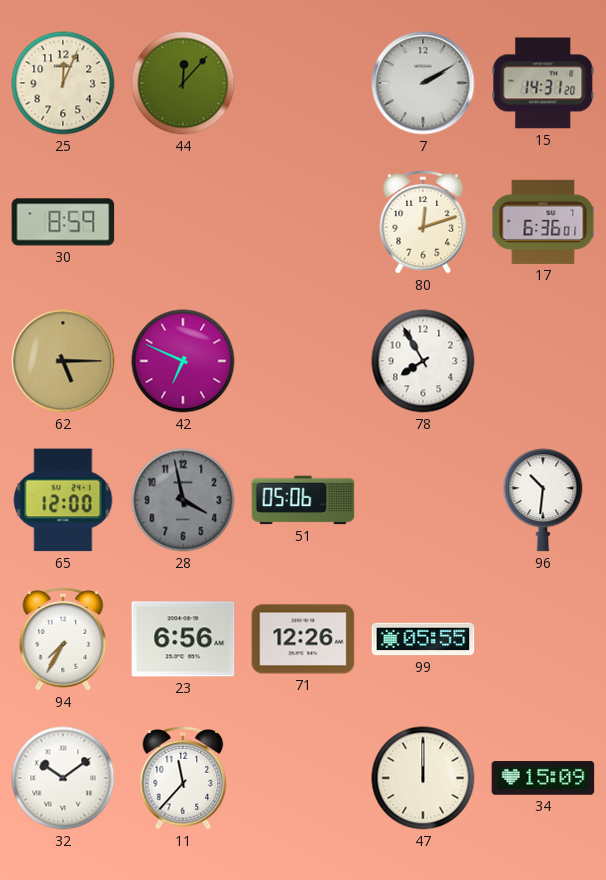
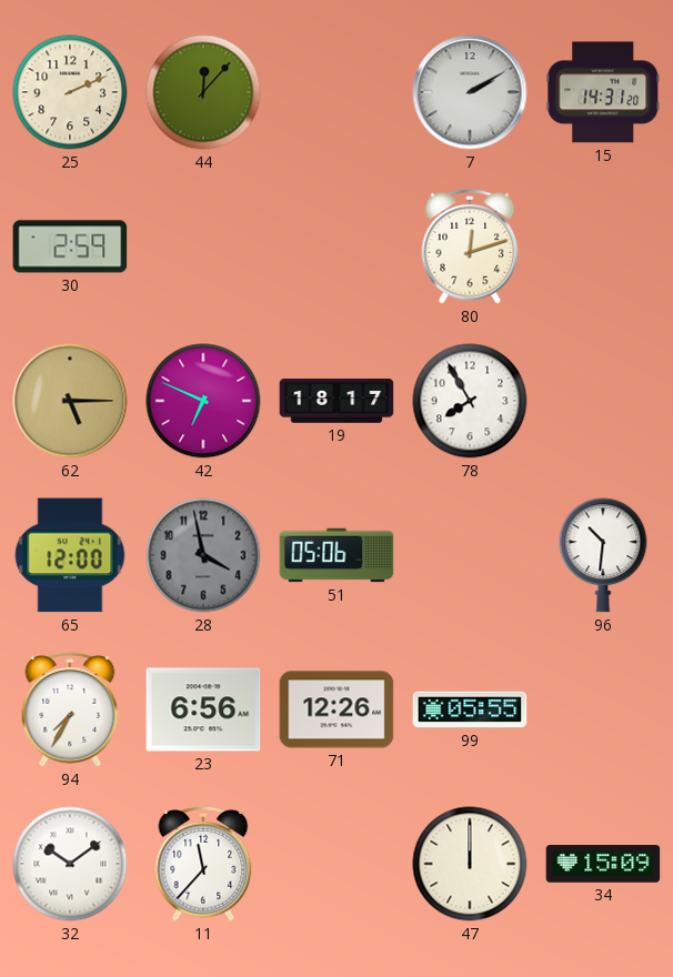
25: 12:04 -> 2:11
30: 8:59 -> 2:59
17: 6:36 -> none
19: none -> 18:17
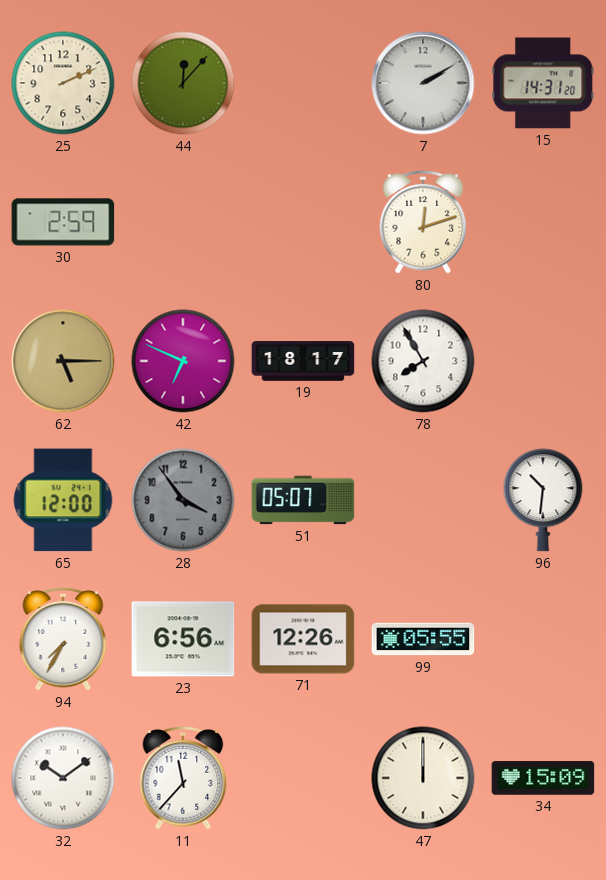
28: 3:58 -> 3:54
51: 05:06 -> 05:07
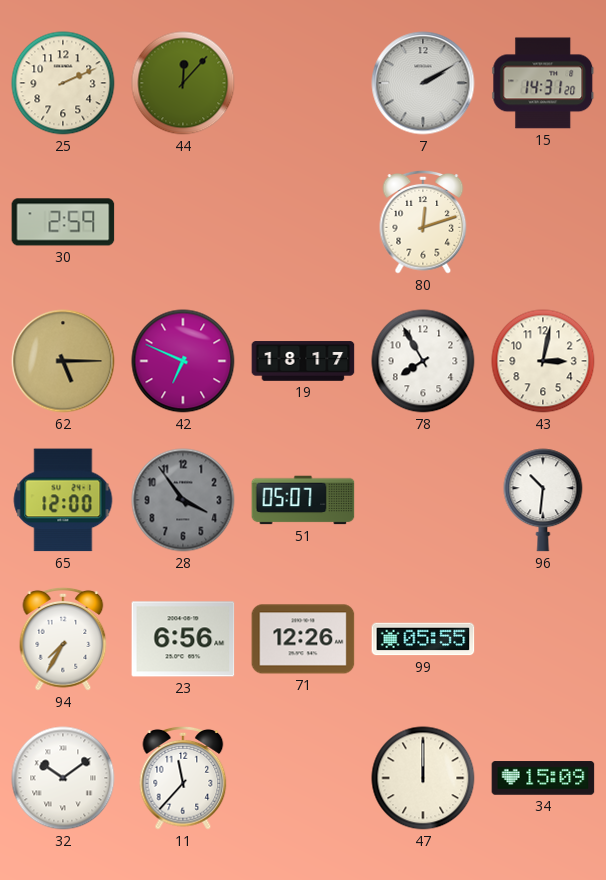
43: none -> 3:02
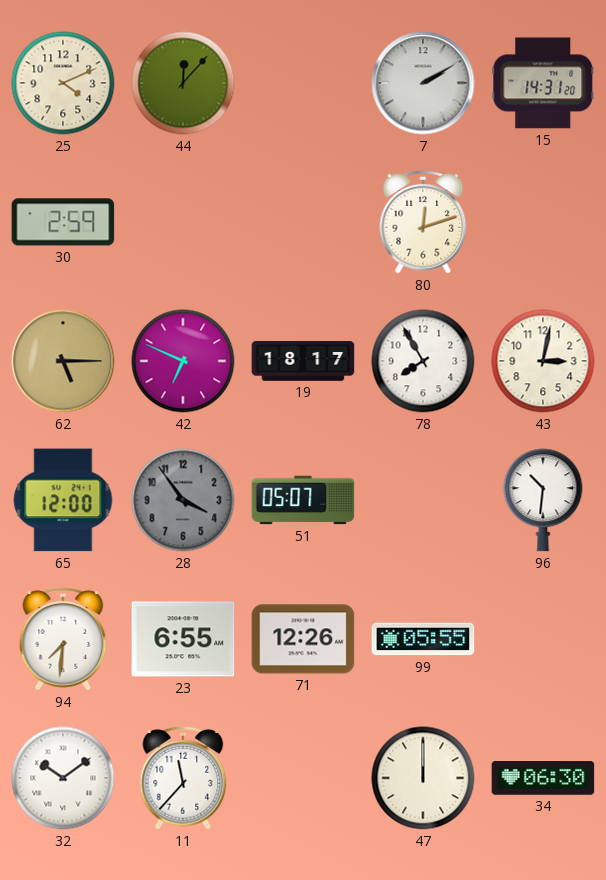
25: 2:11 -> 4:11
94: 7:35 -> 7:31
23: 6:56 -> 6:55
34: 15:09 -> 06:30
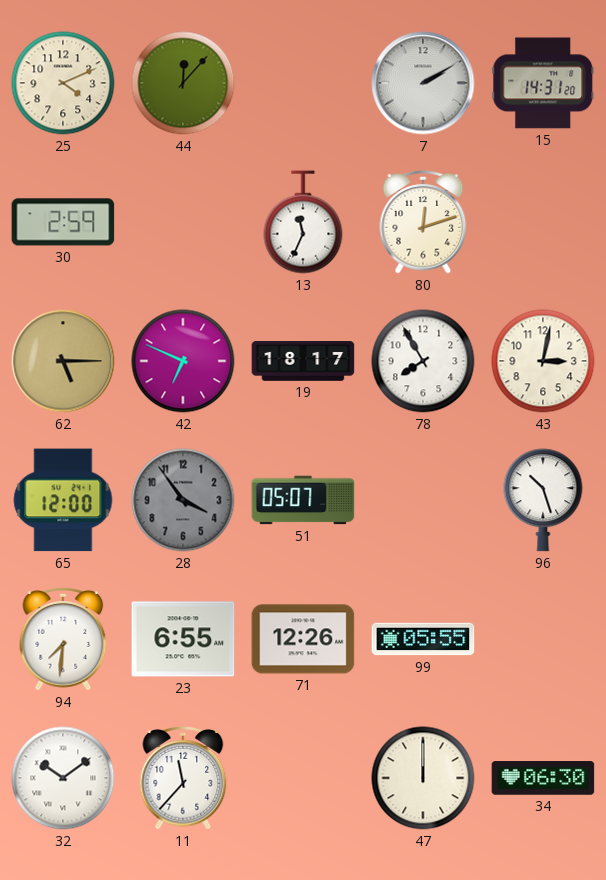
13: none -> 11:34
96: 10:31 -> 10:27
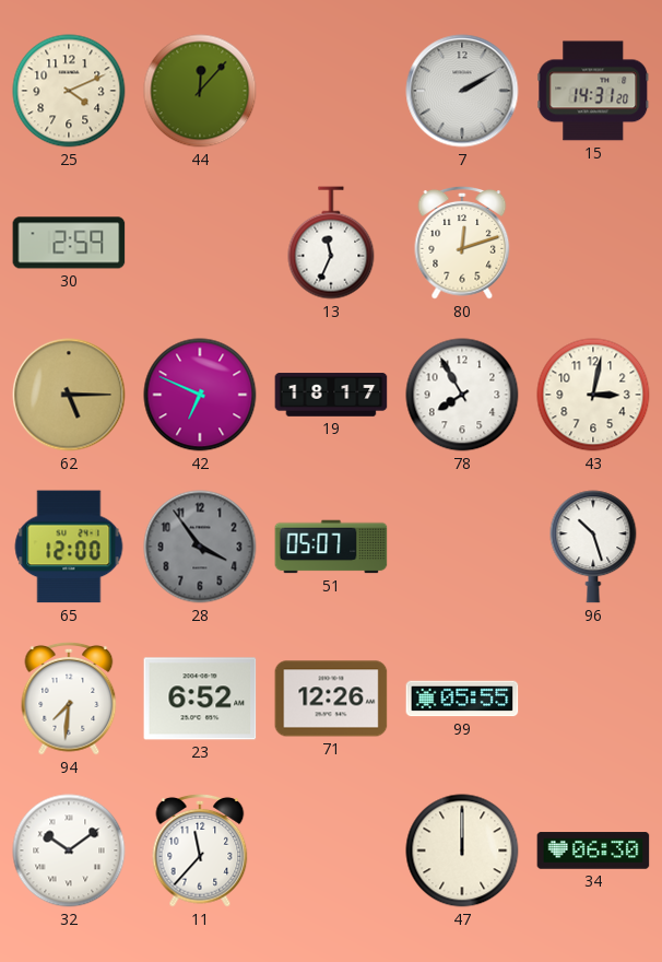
23: 6:55 -> 6:52
